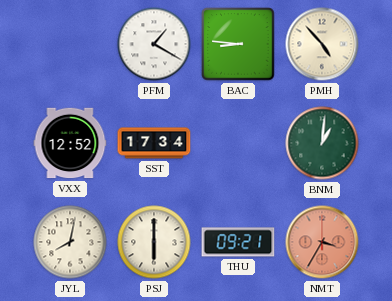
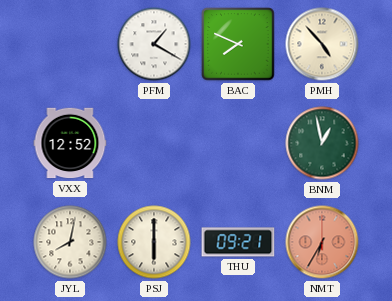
BAC: 8:46 -> 7:49
SST: 17:34 -> none
BNM: 1:01 -> 12:58
NMT: 3:35 -> 6:35
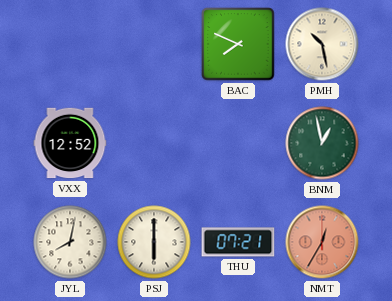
PFM: 1:20 -> none
PMH: 4:53 -> 10:28
THU: 09:21 -> 07:21
NMT: 6:35 -> 12:35
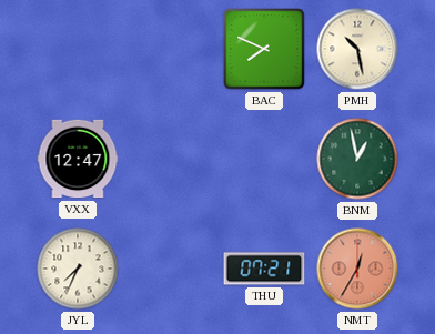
VXX: 12:52 -> 12:47
JYL: 8:02 -> 7:34
PSJ: 6:00 -> none
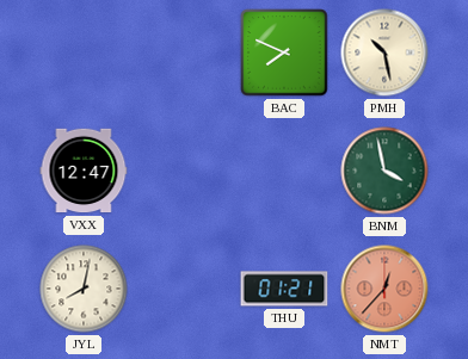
BNM: 12:58 -> 3:58
JYL: 7:34 -> 8:02
THU: 07:21 -> 01:21
NMT: 12:35 -> 12:37
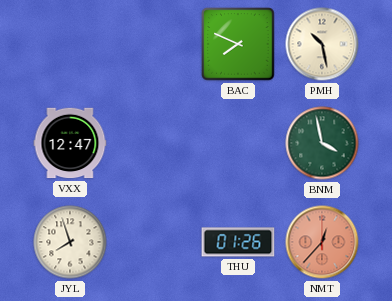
JYL: 8:02 -> 7:57
THU: 01:21 -> 01:26
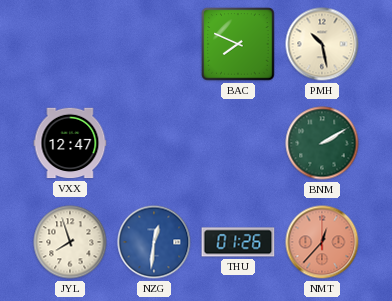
BNM: 3:58 -> 2:10
NZG: none -> 12:31
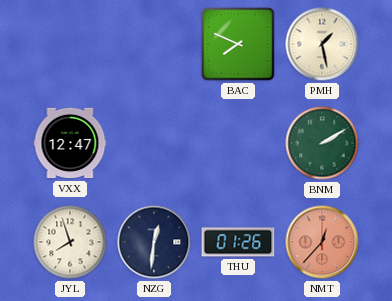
PMH: 10:28 -> 1:28
NZG dial: blue -> navy
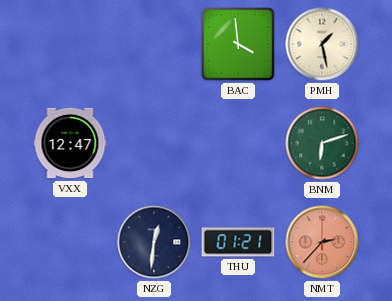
BAC: 7:49 -> 3:59
BNM: 2:10 -> 6:12
JYL: 7:57 -> none
THU: 01:26 -> 01:21
NMT: 12:37 -> 2:37
